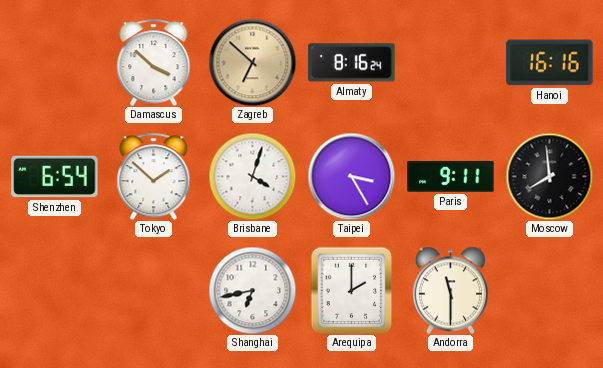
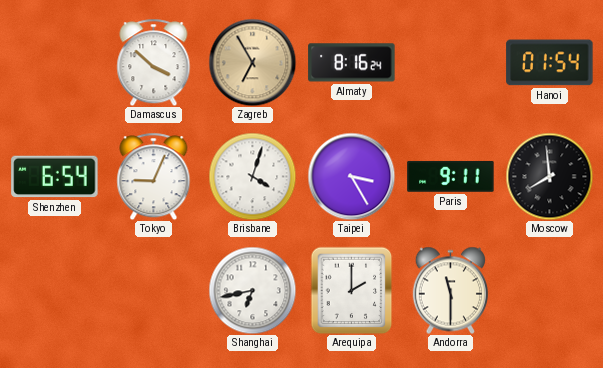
Zagreb: 6:52 -> 6:55
Hanoi: 16:16 -> 01:54
Tokyo: 1:52 -> 9:04
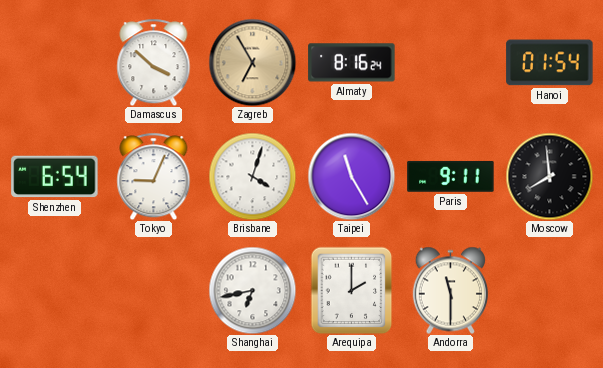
Taipei: 3:25 -> 11:25
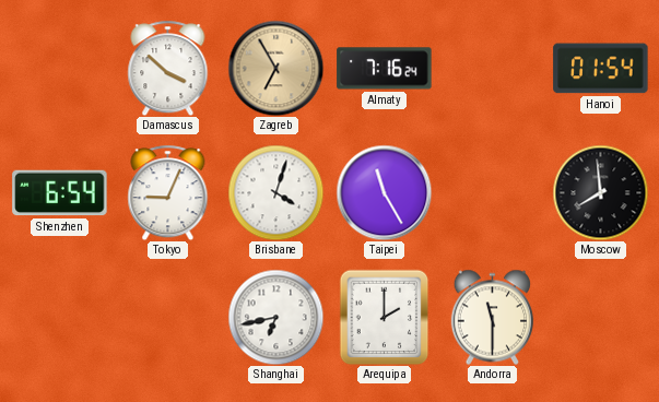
Almaty: 8:16 -> 7:16
Paris: 9:11 -> none
